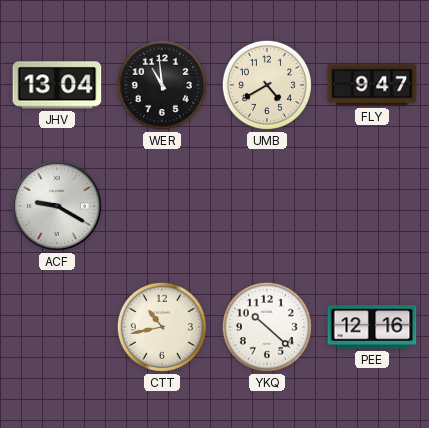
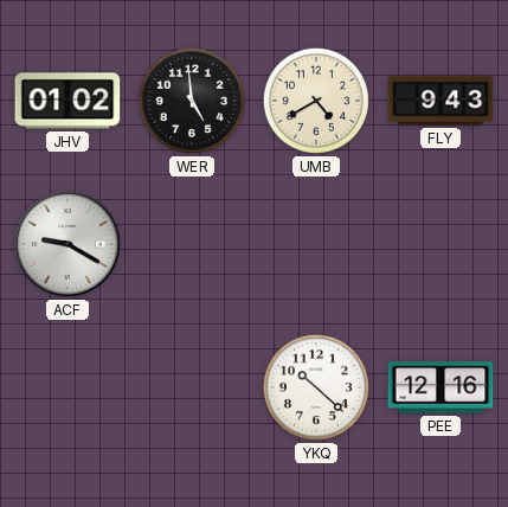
JHV: 13:04 -> 01:02
WER: 10:59 -> 4:59
FLY: 9:47 -> 9:43
CTT: 10:43 -> none
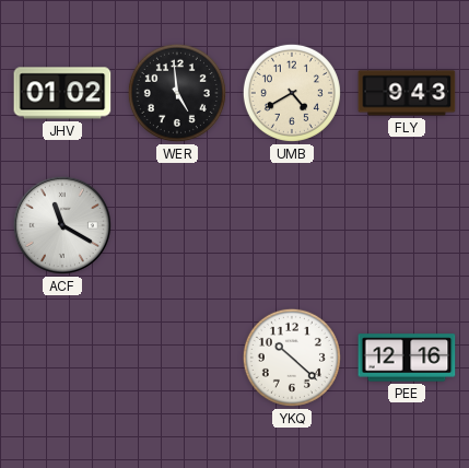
ACF: 9:20 -> 11:20
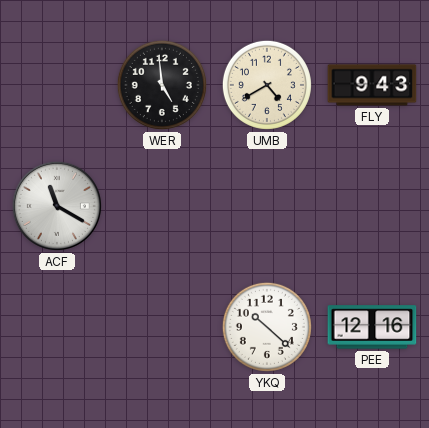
JHV: 01:02 -> none
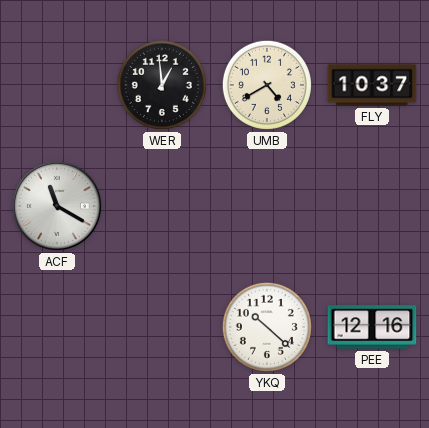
WER: 4:59 -> 12:59
FLY: 9:43 -> 10:37
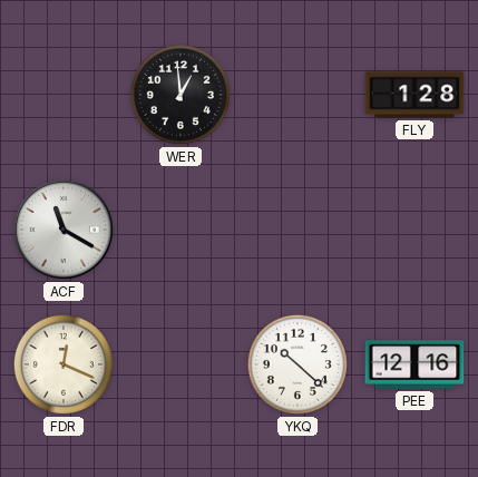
UMB: 4:40 -> none
FLY: 10:37 -> 1:28
FDR: none -> 12:19
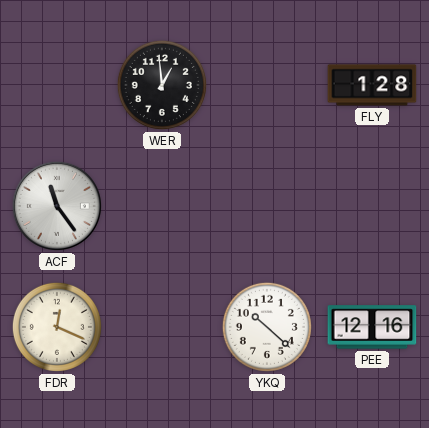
ACF: 11:20 -> 11:24
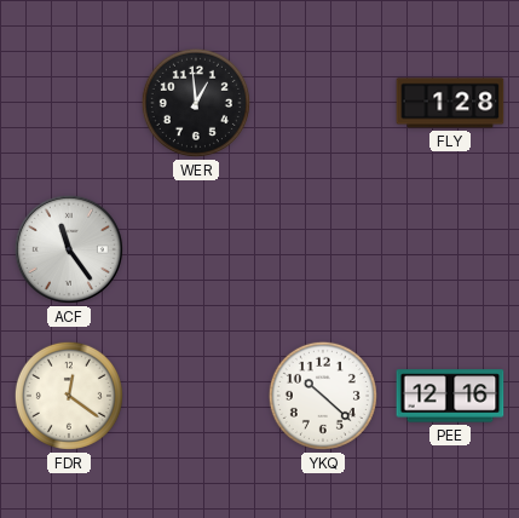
FDR: 12:19 -> 12:21
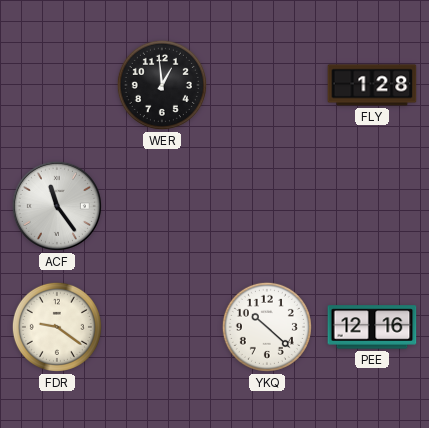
FDR: 12:21 -> 9:21
